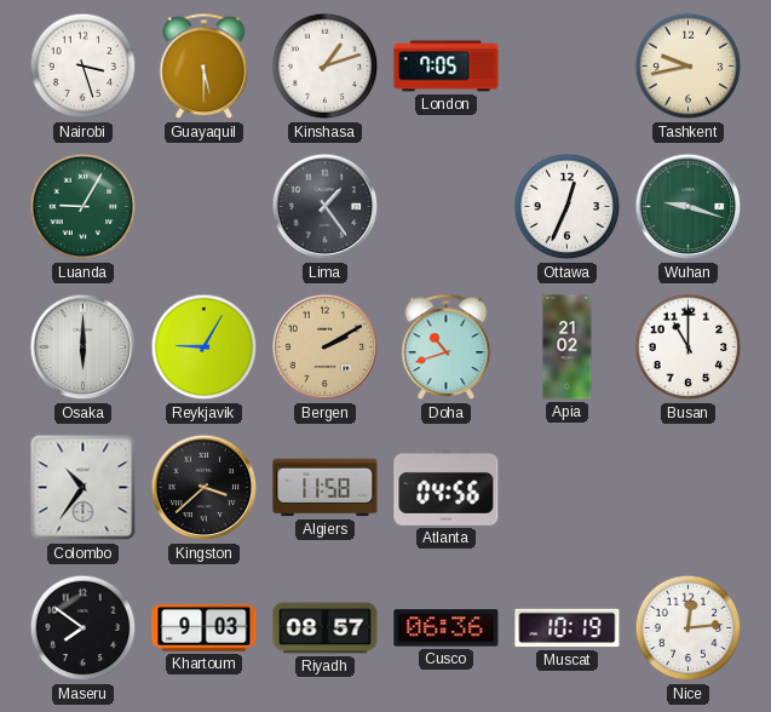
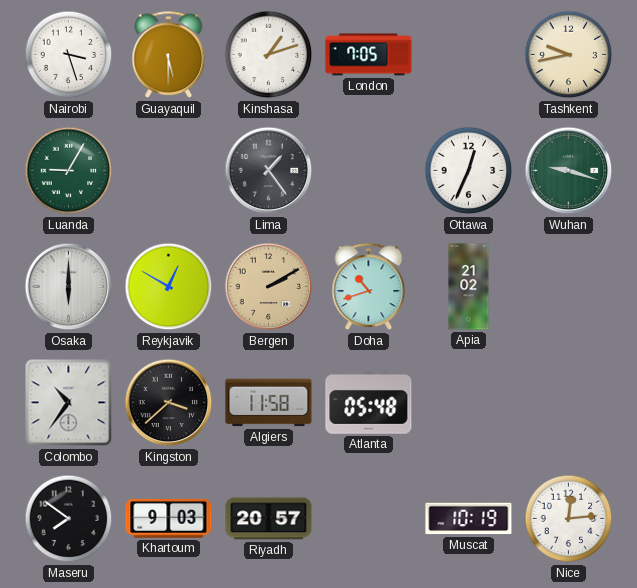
Reykjavik: 9:05 -> 12:50
Busan: 11:00 -> none
Atlanta: 04:56 -> 05:48
Riyadh: 08:57 -> 20:57
Cusco: 06:36 -> none
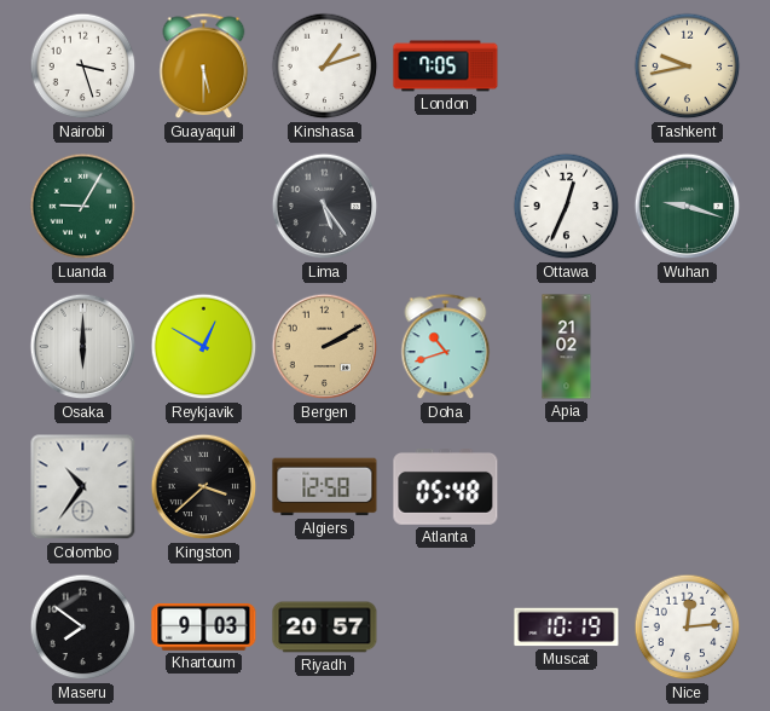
Lima: 1:24 -> 5:24
Algiers: 11:58 -> 12:58
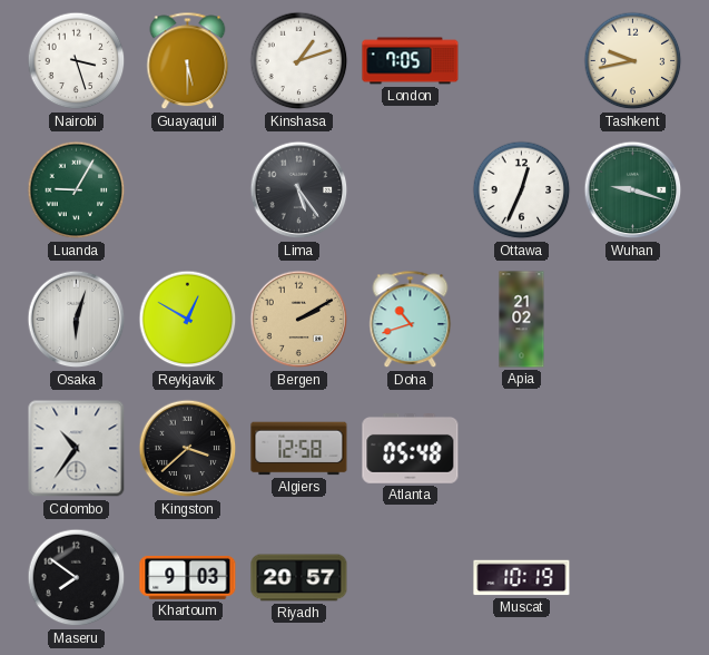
Osaka: 6:00 -> 6:03
Nice: 12:14 -> none
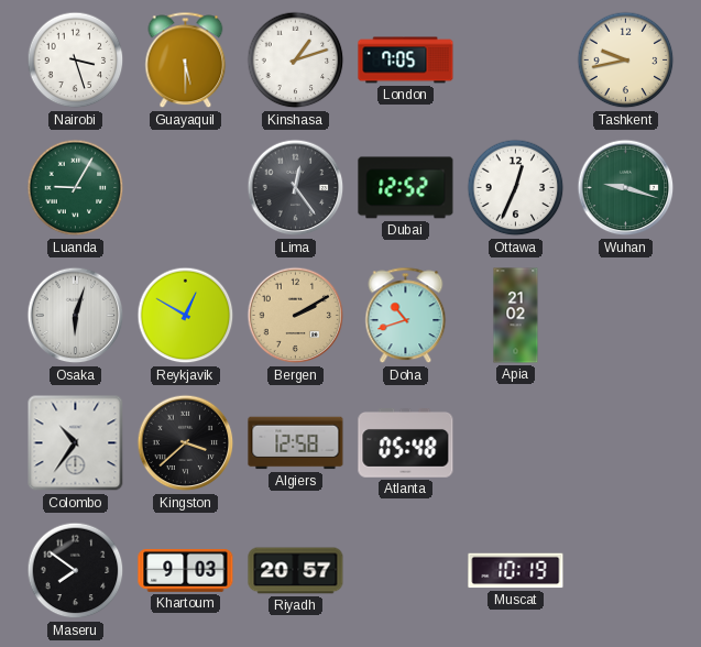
Lima: 5:24 -> 12:24
Dubai: none -> 12:52
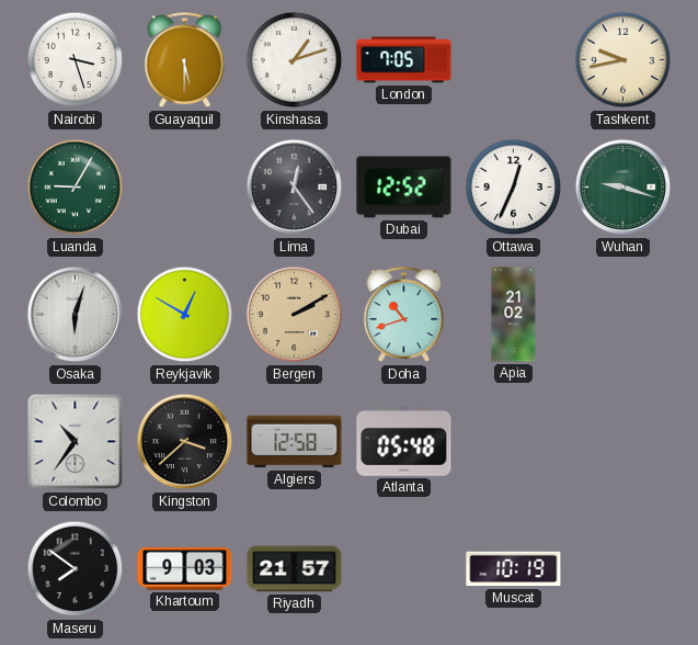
Riyadh: 20:57 -> 21:57
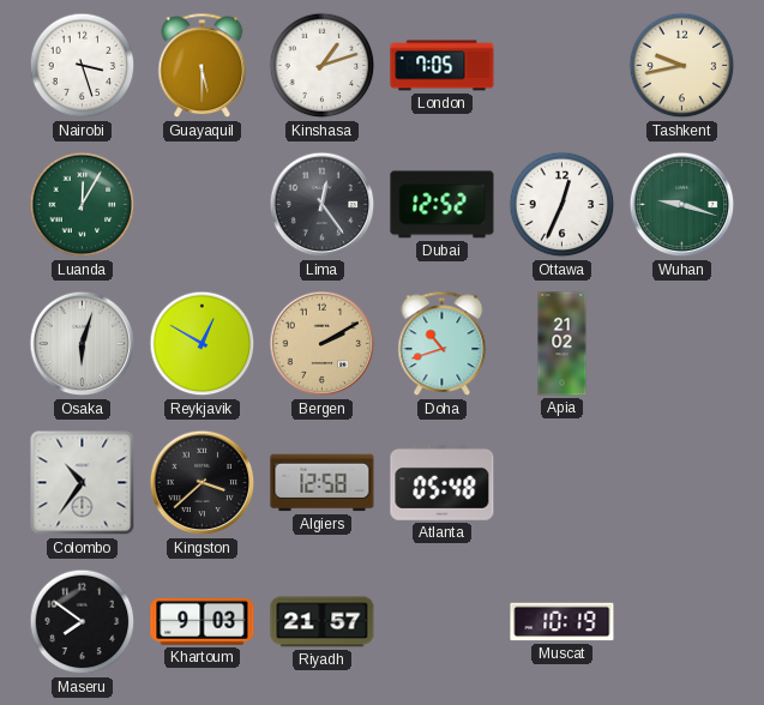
Luanda: 9:05 -> 12:05
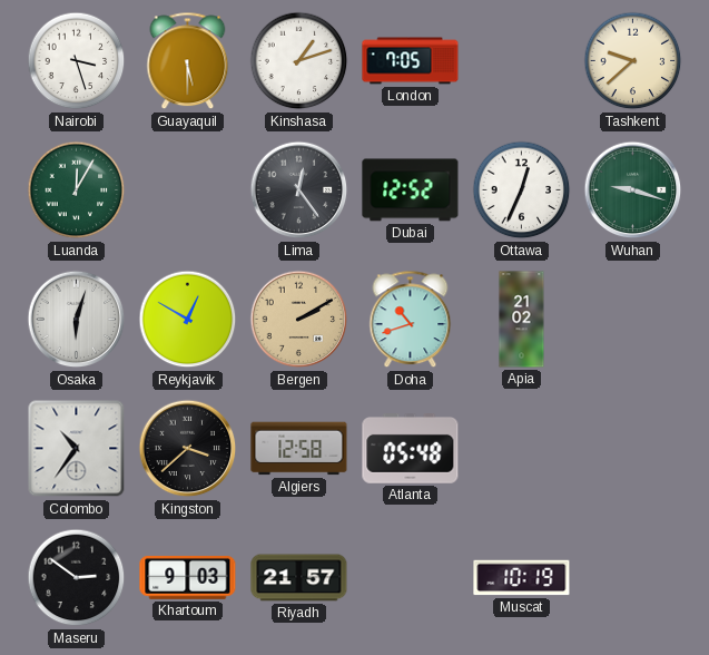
Tashkent: 9:43 -> 9:38
Maseru: 7:51 -> 2:51
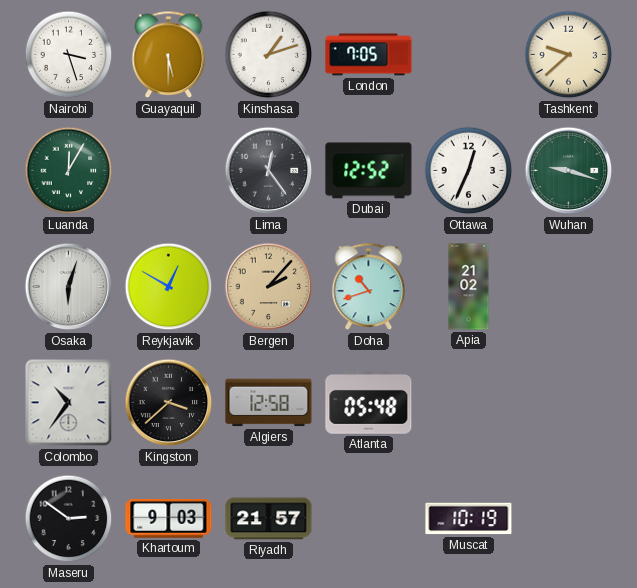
Bergen: 2:10 -> 2:07
